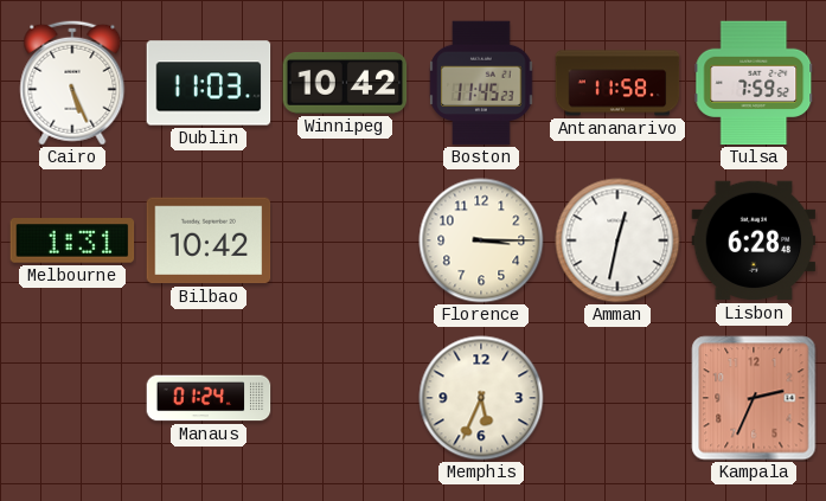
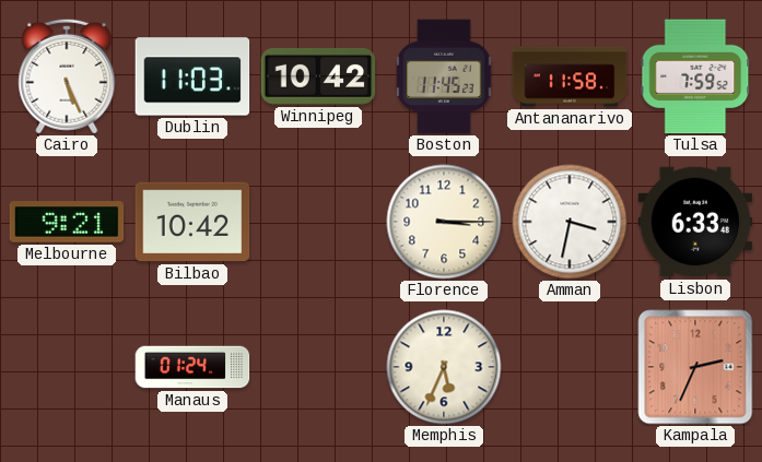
Melbourne: 1:31 -> 9:21
Amman: 12:32 -> 3:32
Lisbon: 6:28 -> 6:33
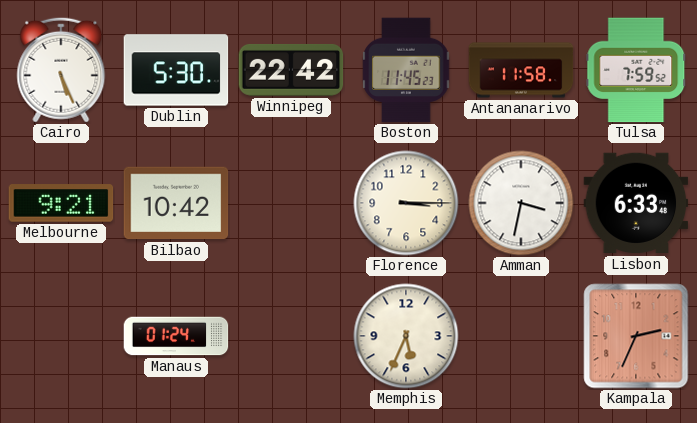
Dublin: 11:03 -> 5:30
Winnipeg: 10:42 -> 22:42
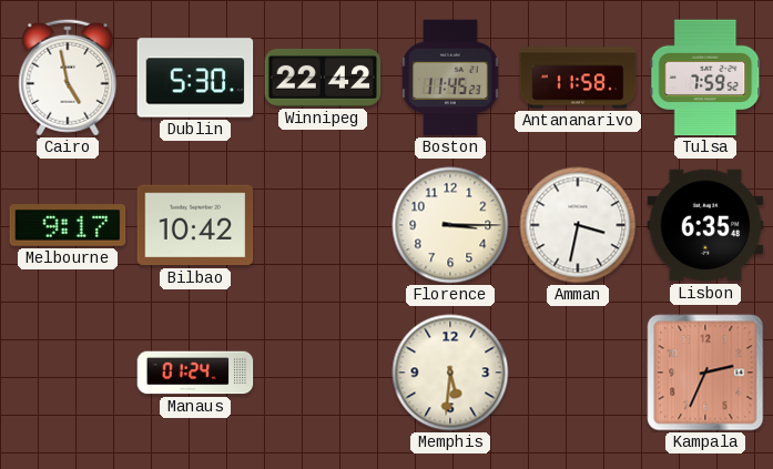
Cairo: 5:26 -> 4:58
Melbourne: 9:21 -> 9:17
Lisbon: 6:33 -> 6:35
Memphis: 5:34 -> 5:31
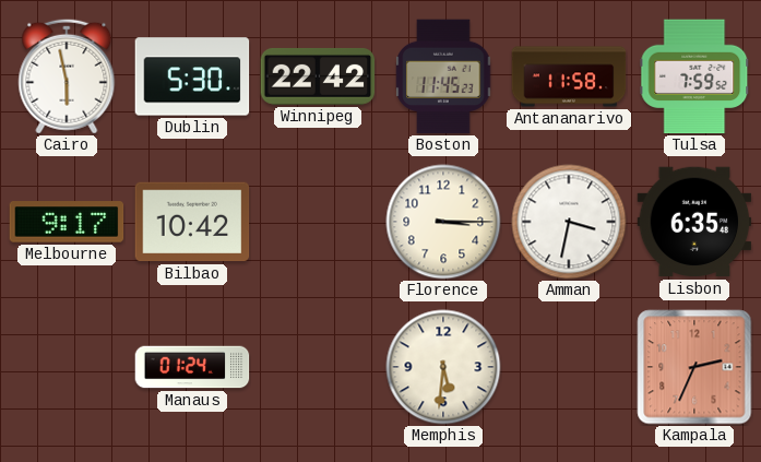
Cairo: 4:58 -> 5:58
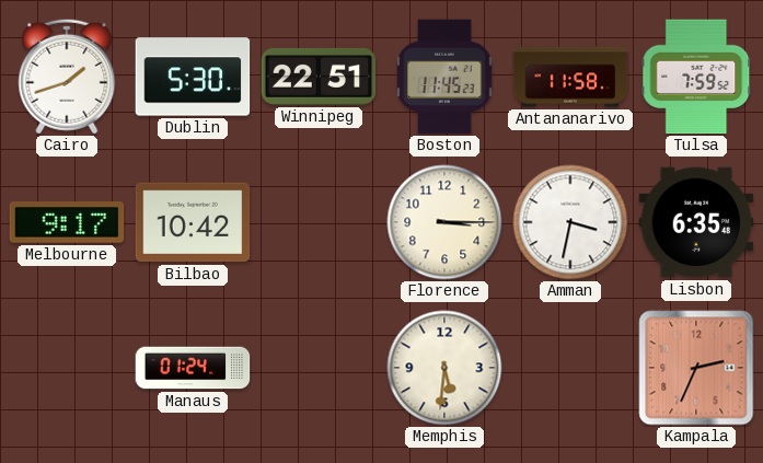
Cairo: 5:58 -> 1:42
Winnipeg: 22:42 -> 22:51
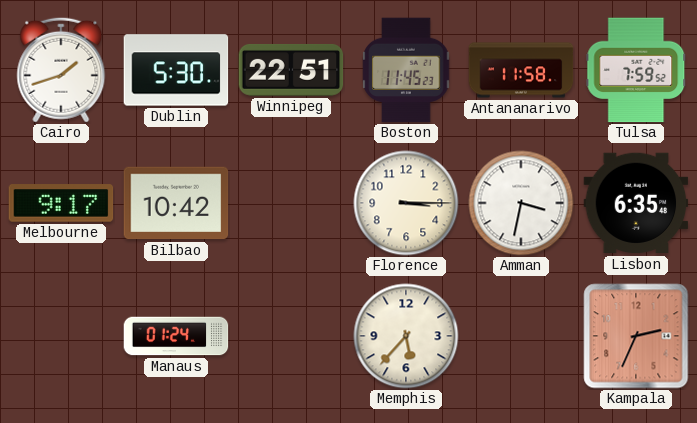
Memphis: 5:31 -> 5:37
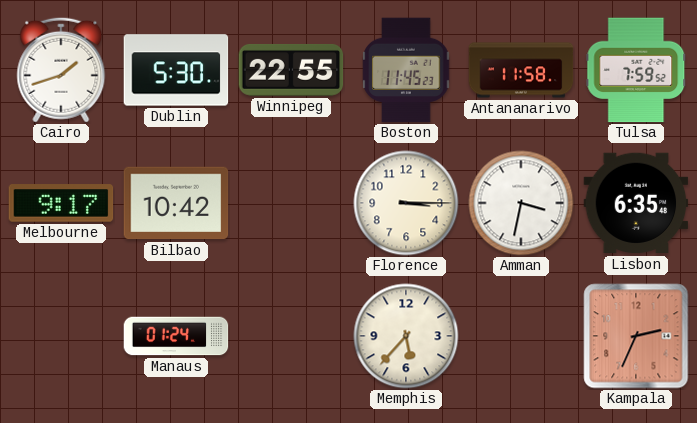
Winnipeg: 22:51 -> 22:55
